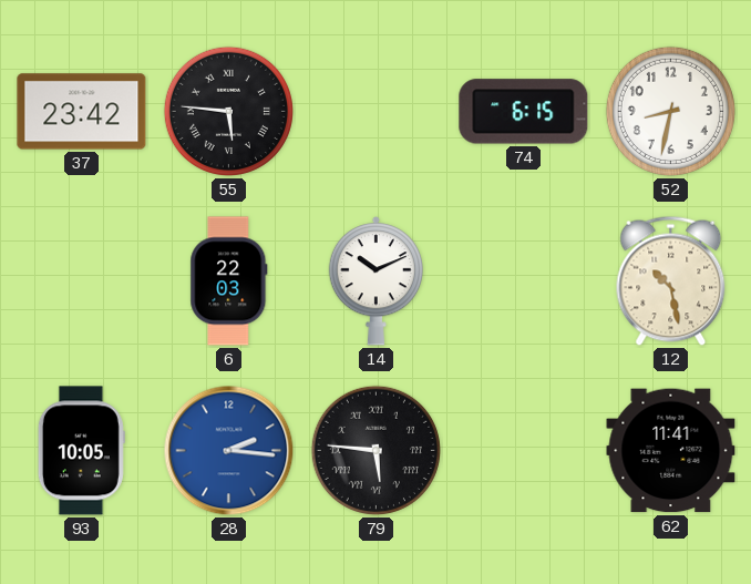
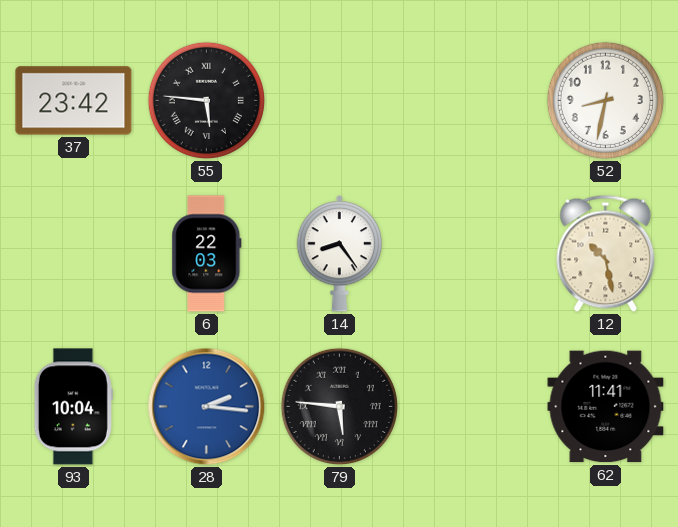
74: 6:15 -> none
14: 10:11 -> 8:24
93: 10:05 -> 10:04
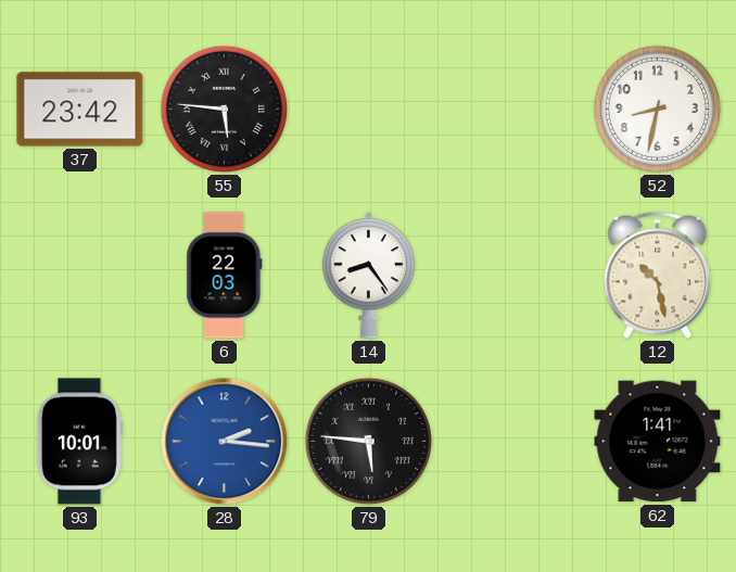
93: 10:04 -> 10:01
62: 11:41 -> 1:41
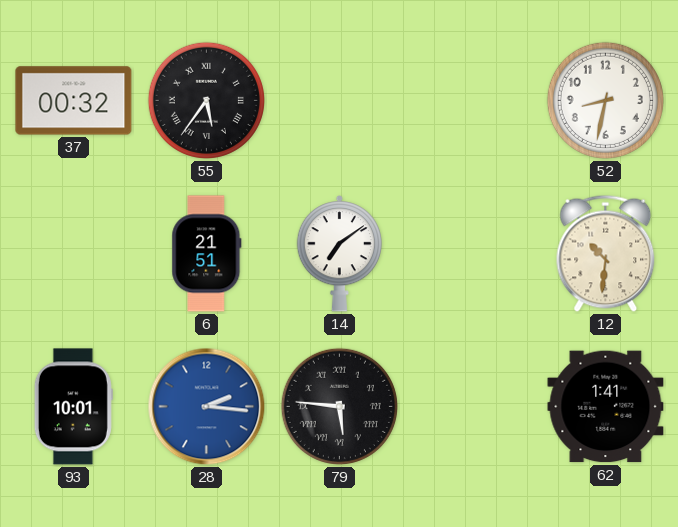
37: 23:42 -> 00:32
55: 5:46 -> 5:36
6: 22:03 -> 21:51
14: 8:24 -> 7:09
12: 10:28 -> 10:31
